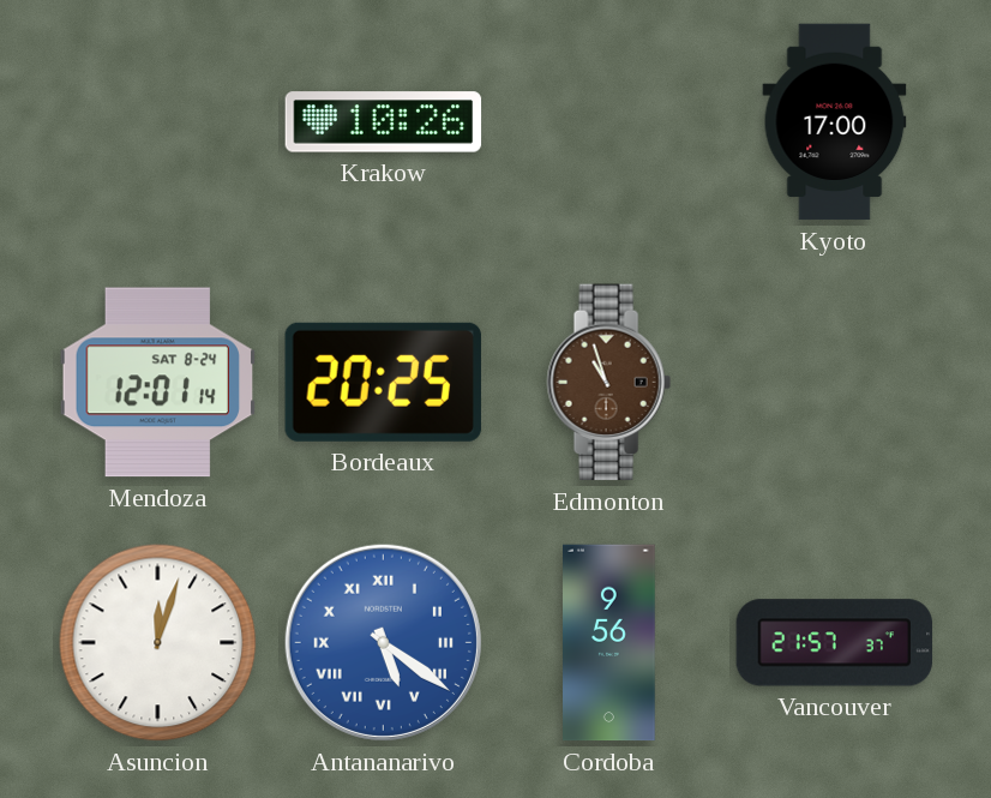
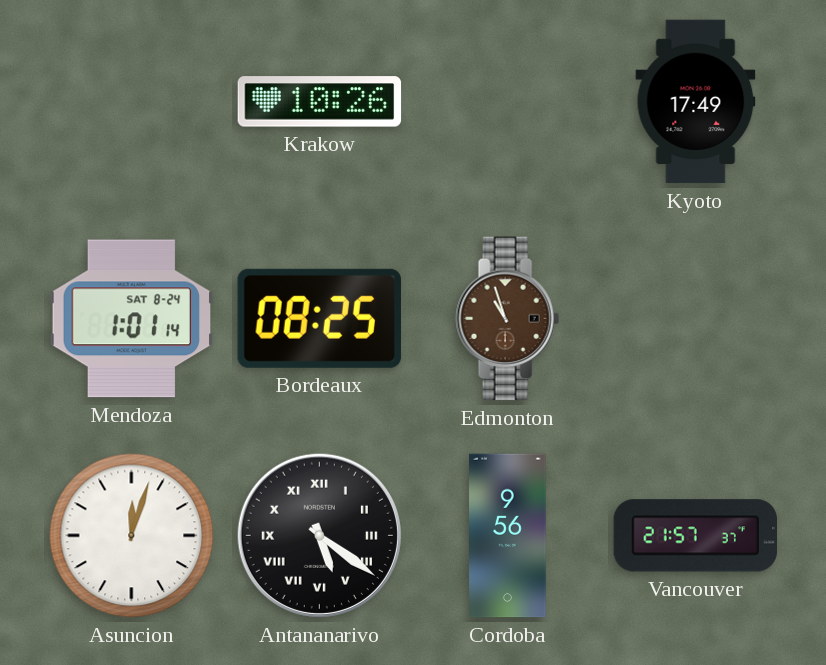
Kyoto: 17:00 -> 17:49
Mendoza: 12:01 -> 1:01
Bordeaux: 20:25 -> 08:25
Antananarivo dial: blue -> black
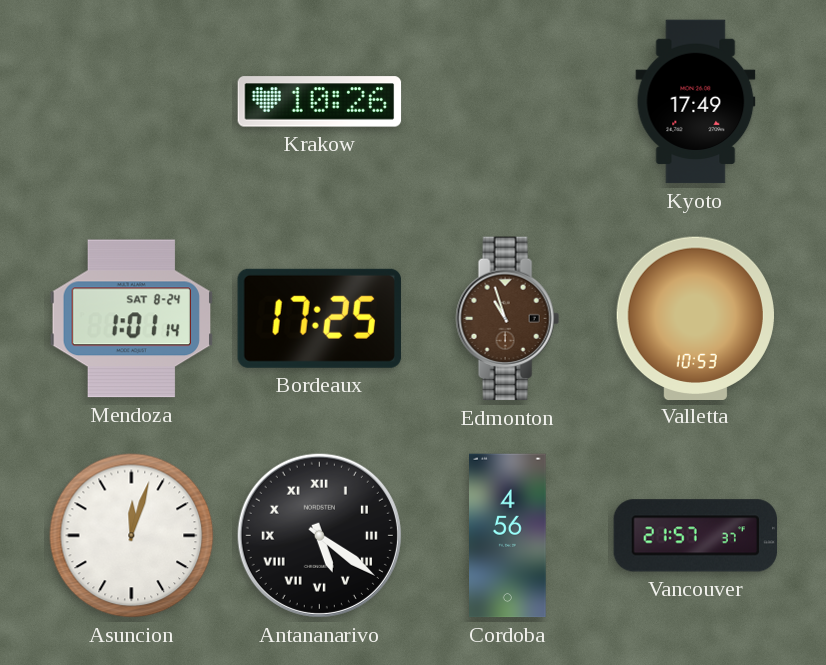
Bordeaux: 08:25 -> 17:25
Valletta: none -> 10:53
Cordoba: 9:56 -> 4:56
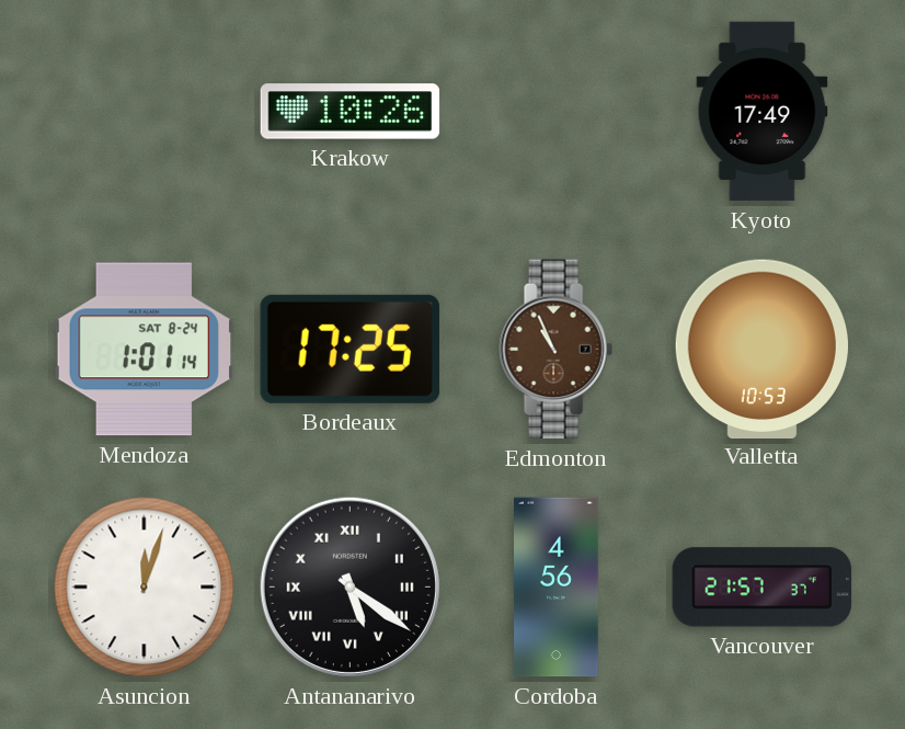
Edmonton: 10:57 -> 10:56
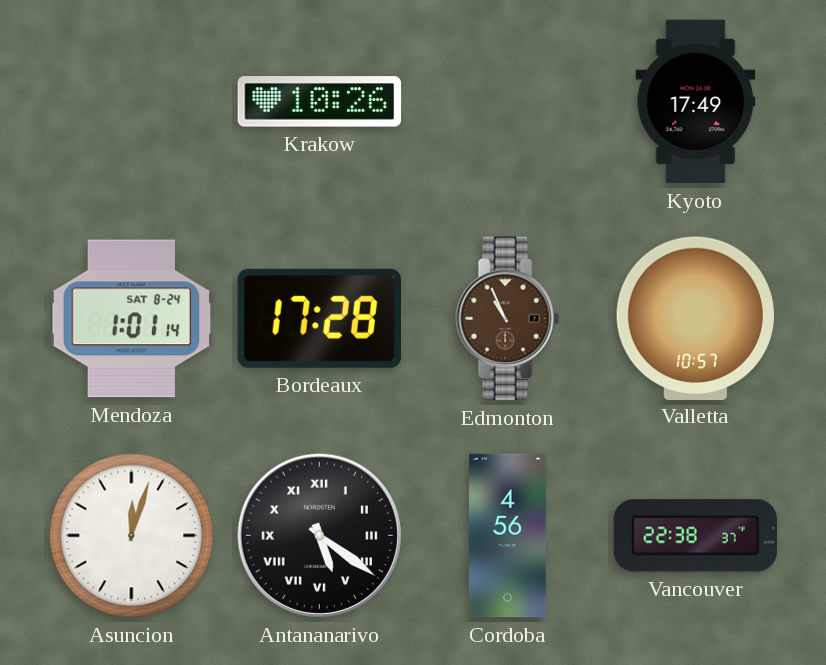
Bordeaux: 17:25 -> 17:28
Valletta: 10:53 -> 10:57
Vancouver: 21:57 -> 22:38
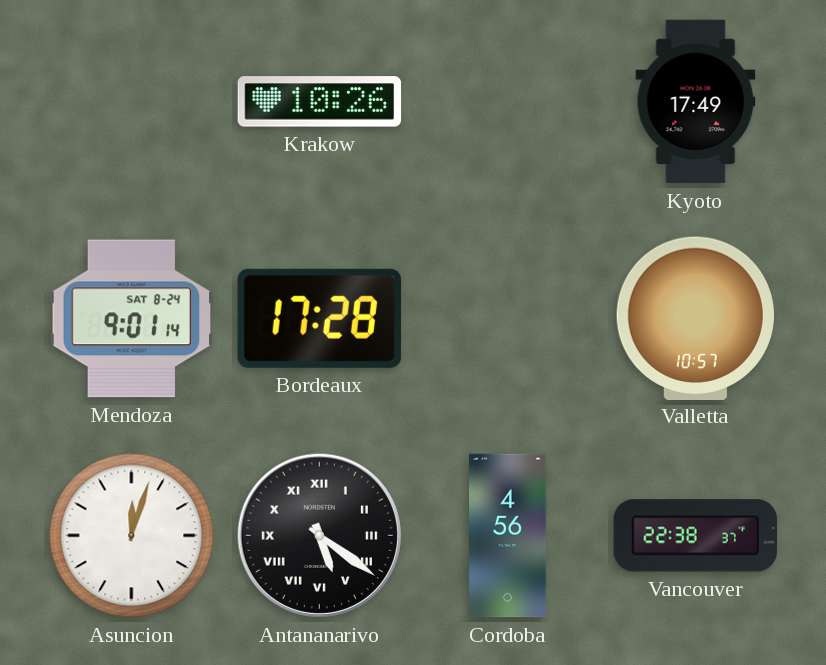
Mendoza: 1:01 -> 9:01
Edmonton: 10:56 -> none
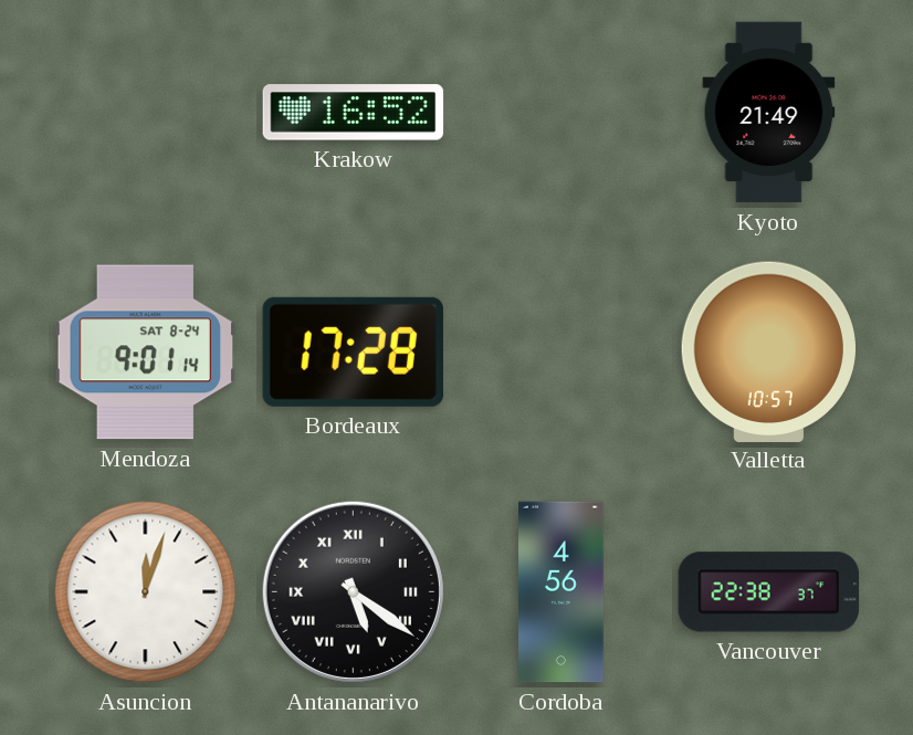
Krakow: 10:26 -> 16:52
Kyoto: 17:49 -> 21:49
